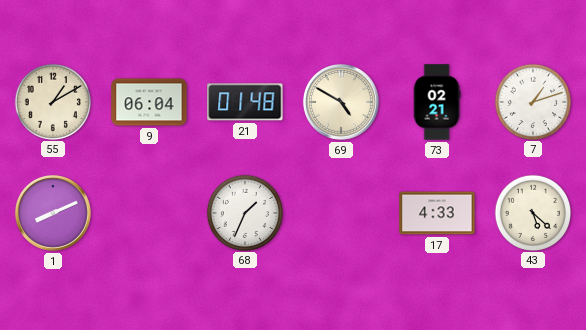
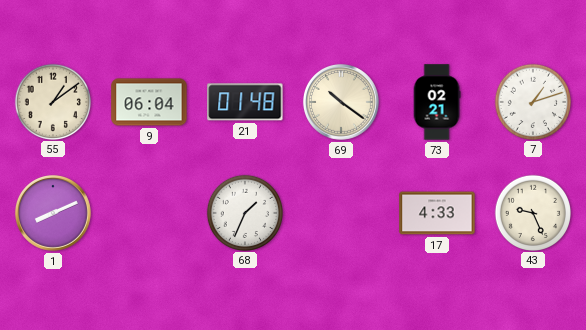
55: 1:10 -> 1:09
69: 4:50 -> 10:21
43: 5:22 -> 9:26
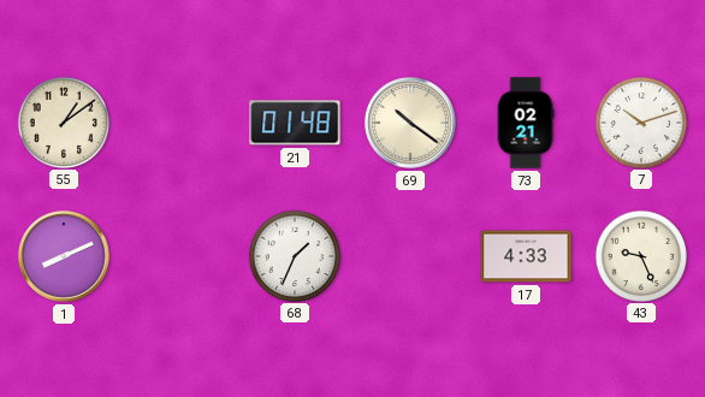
9: 06:04 -> none
7: 1:12 -> 10:12
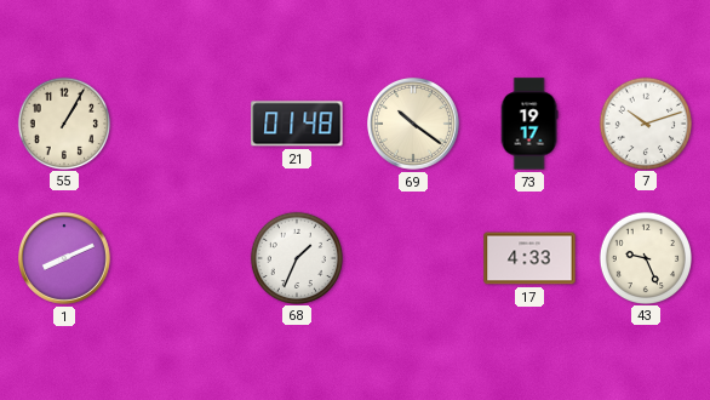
55: 1:09 -> 1:05
73: 02:21 -> 19:17
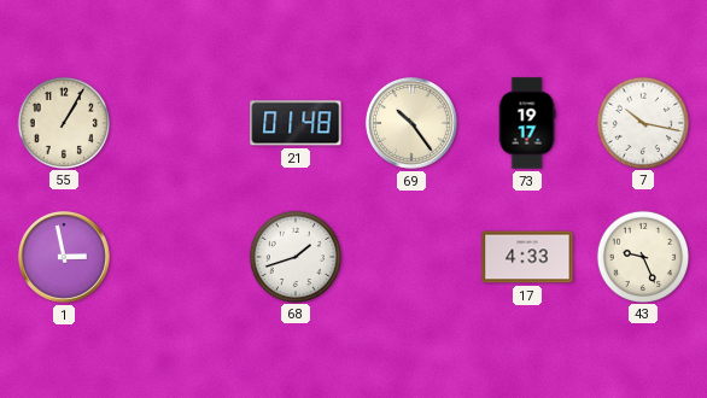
69: 10:21 -> 10:24
7: 10:12 -> 10:17
1: 8:11 -> 2:58
68: 1:34 -> 1:42
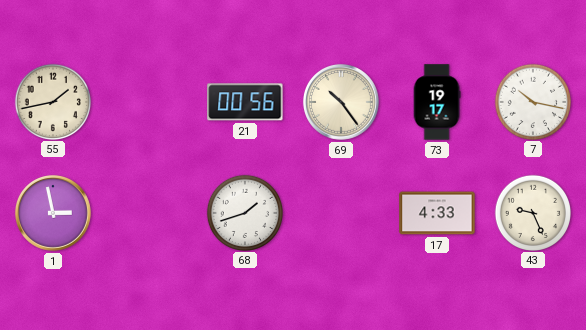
55: 1:05 -> 1:43
21: 01:48 -> 00:56
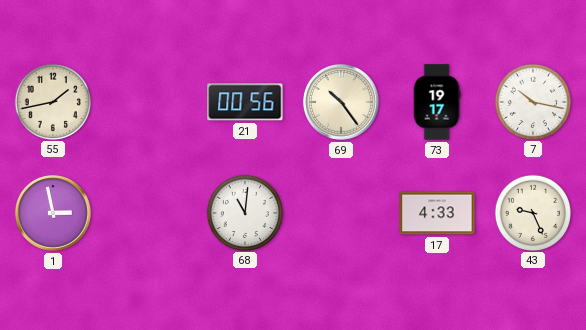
68: 1:42 -> 11:01
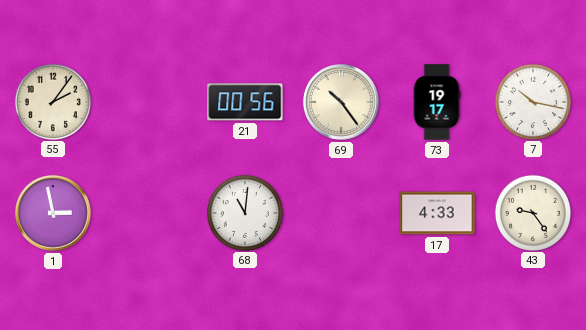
55: 1:43 -> 2:06
43: 9:26 -> 9:24
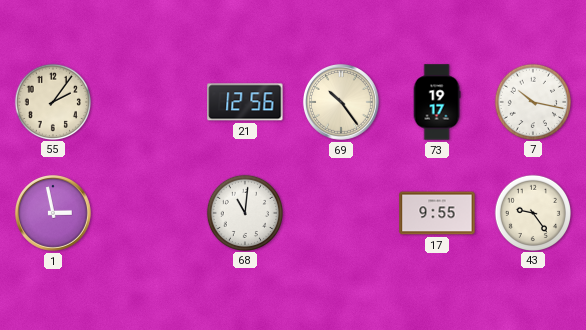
21: 00:56 -> 12:56
17: 4:33 -> 9:55
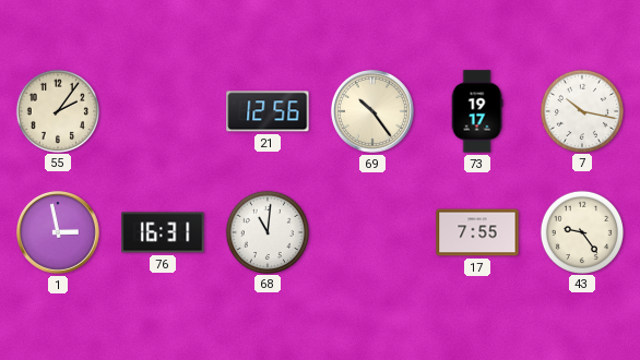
76: none -> 16:31
17: 9:55 -> 7:55
